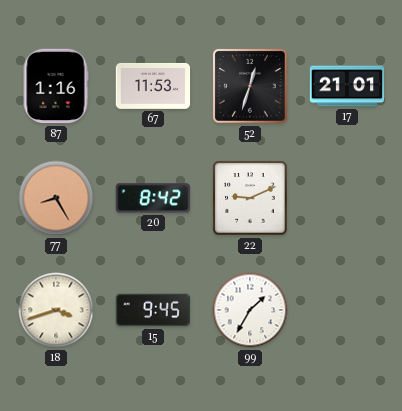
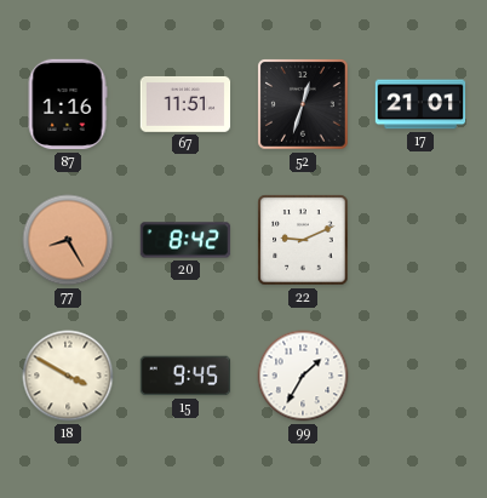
67: 11:53 -> 11:51
18: 3:42 -> 3:50
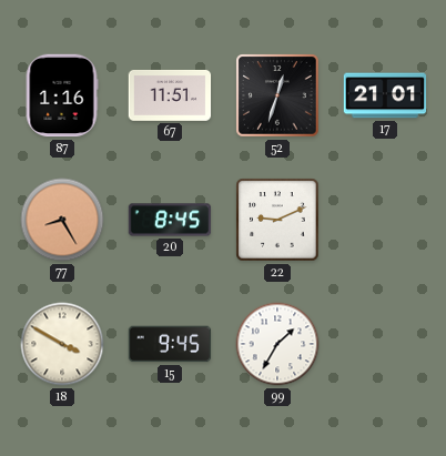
20: 8:42 -> 8:45
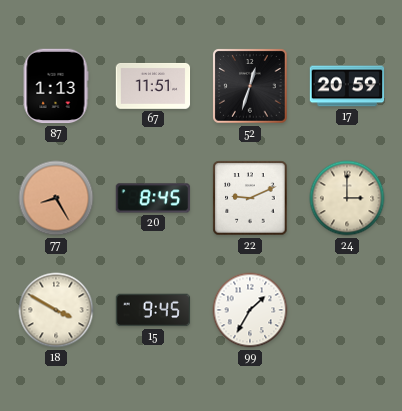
87: 1:16 -> 1:13
17: 21:01 -> 20:59
24: none -> 3:00
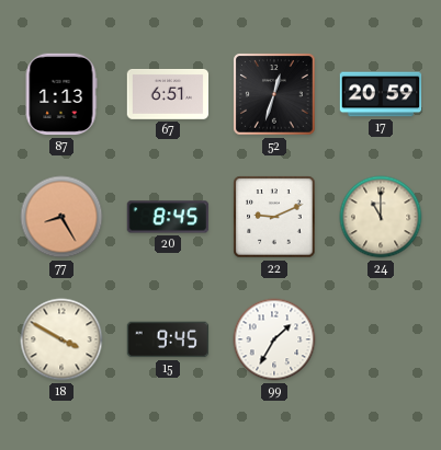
67: 11:51 -> 6:51
24: 3:00 -> 11:00
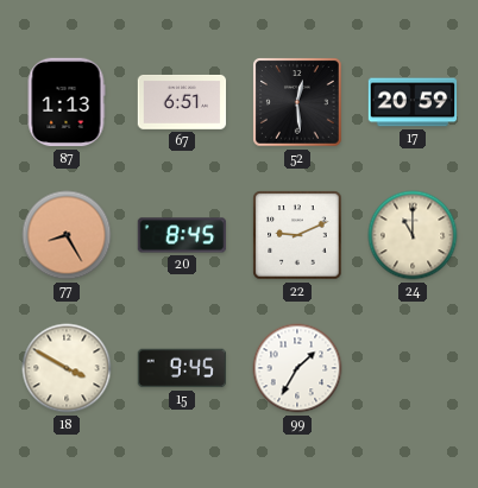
52: 12:33 -> 12:29
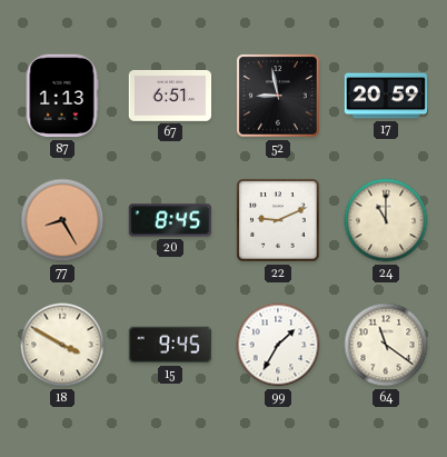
52: 12:29 -> 8:58
64: none -> 11:21
